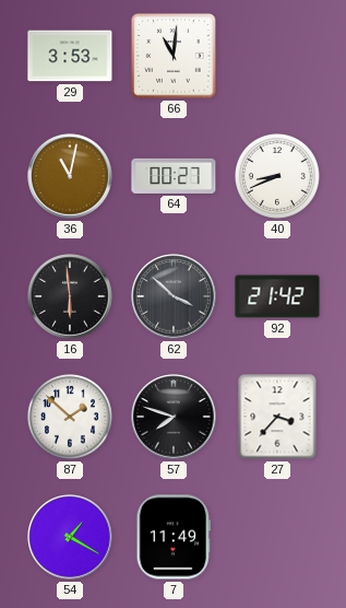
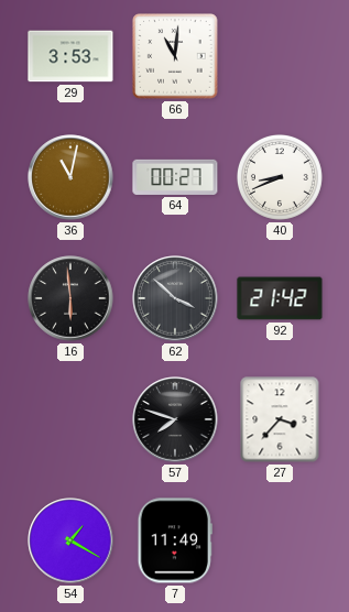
87: 1:52 -> none
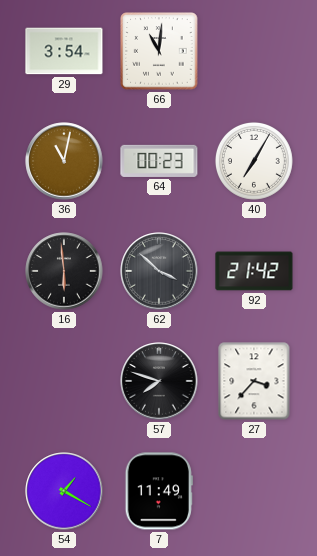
29: 3:53 -> 3:54
64: 00:27 -> 00:23
40: 8:41 -> 7:05
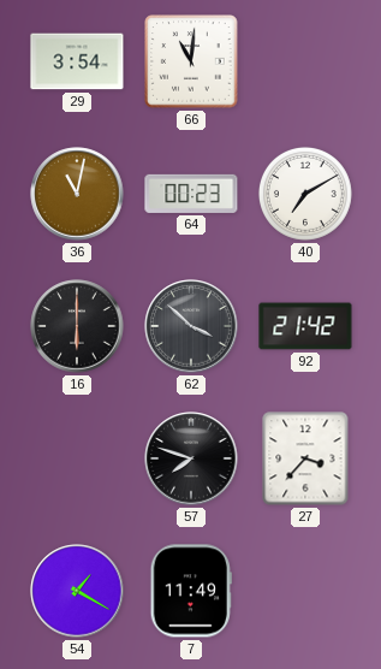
40: 7:05 -> 7:10
16: 5:59 -> 6:00
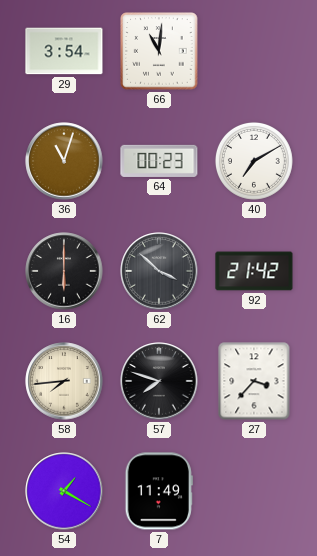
36: 11:02 -> 11:03
58: none -> 7:44
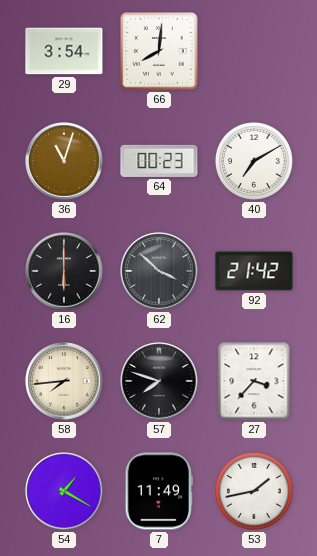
66: 11:01 -> 8:01
53: none -> 1:43
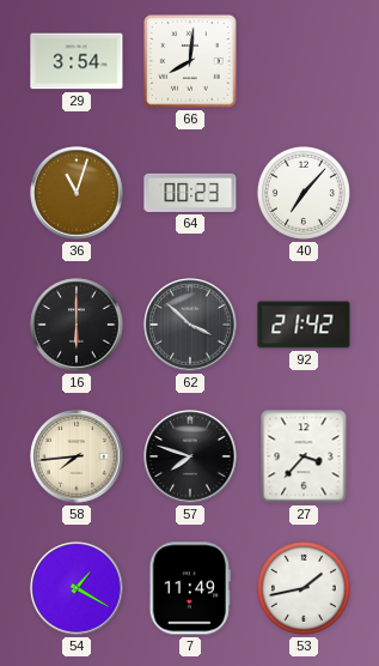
40: 7:10 -> 7:07
